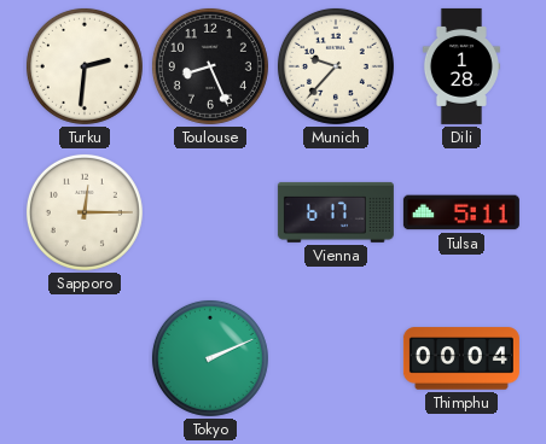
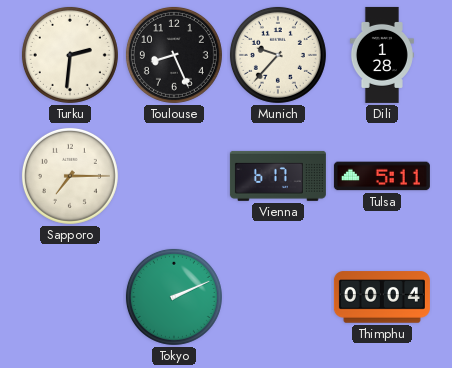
Sapporo: 12:15 -> 7:15
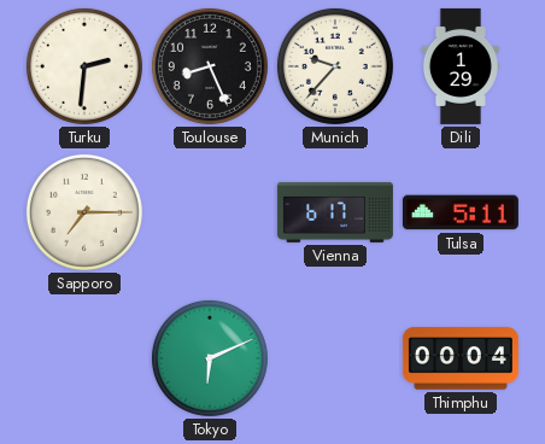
Dili: 1:28 -> 1:29
Tokyo: 2:11 -> 6:11
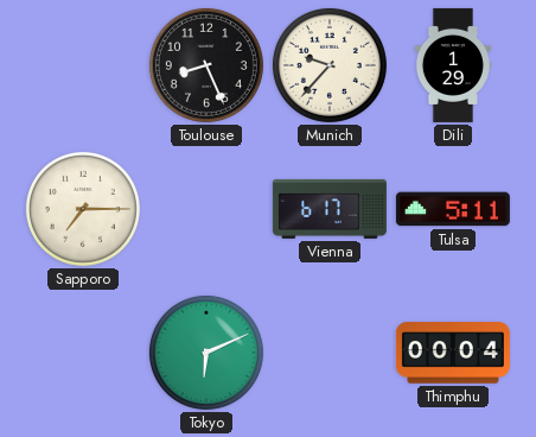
Turku: 2:31 -> none
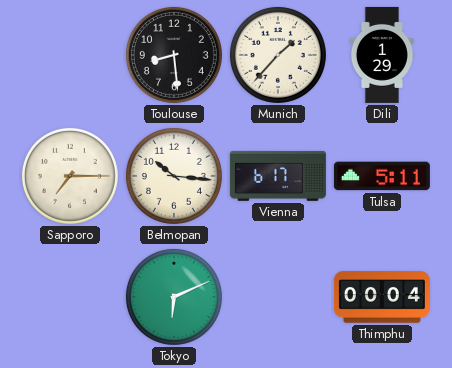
Toulouse: 8:26 -> 8:29
Munich: 9:37 -> 1:37
Belmopan: none -> 10:16
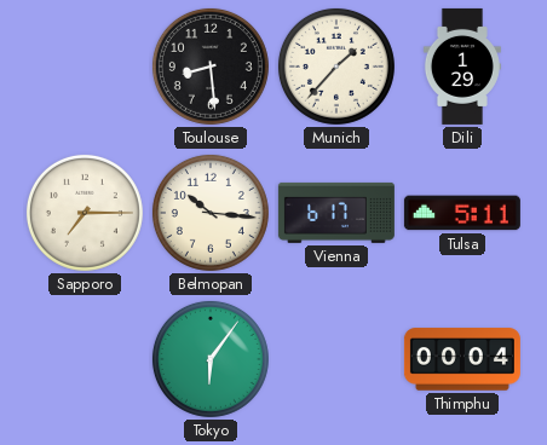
Tokyo: 6:11 -> 6:06
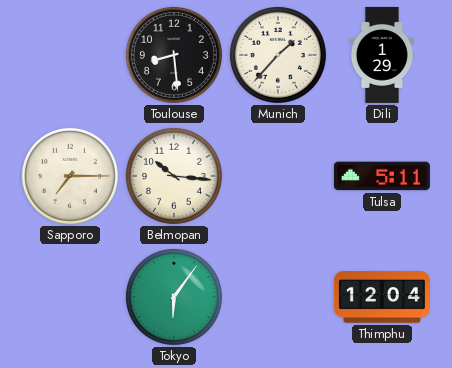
Vienna: 6:17 -> none
Thimphu: 00:04 -> 12:04
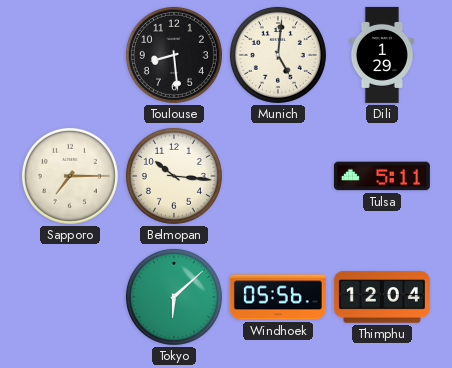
Munich: 1:37 -> 5:01
Tokyo: 6:06 -> 6:08
Windhoek: none -> 05:56
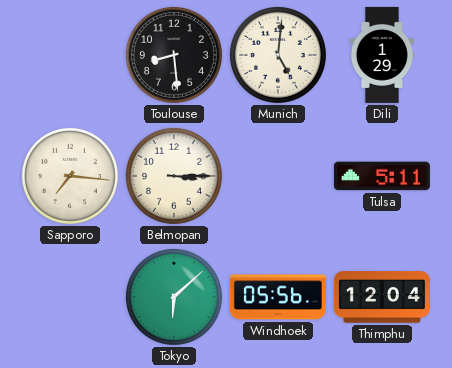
Sapporo: 7:15 -> 7:16
Belmopan: 10:16 -> 3:15
